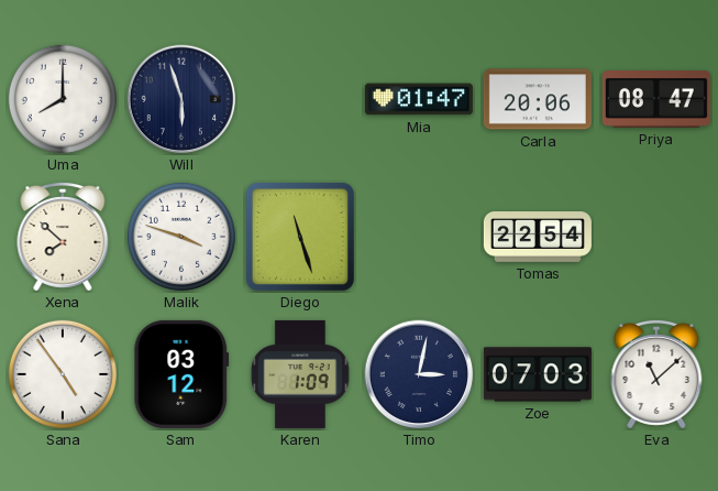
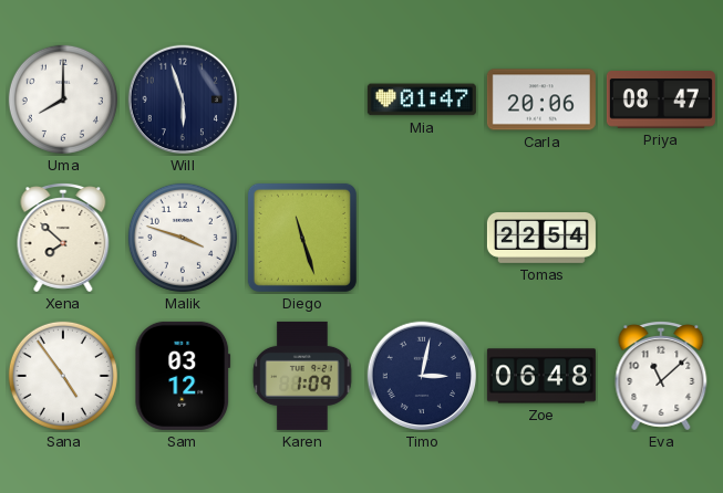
Zoe: 07:03 -> 06:48
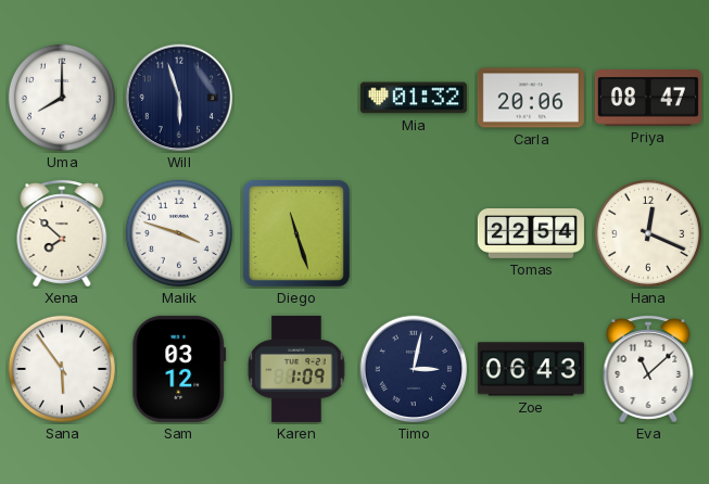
Mia: 01:47 -> 01:32
Hana: none -> 12:19
Sana: 4:54 -> 5:54
Zoe: 06:48 -> 06:43
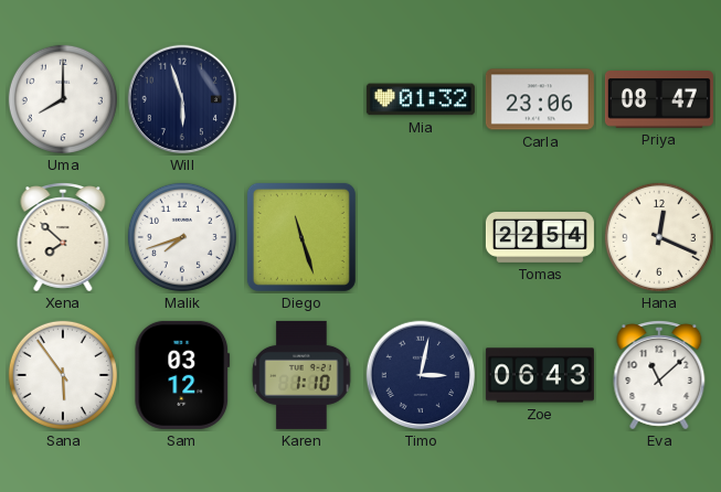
Carla: 20:06 -> 23:06
Malik: 3:48 -> 7:42
Karen: 1:09 -> 1:10
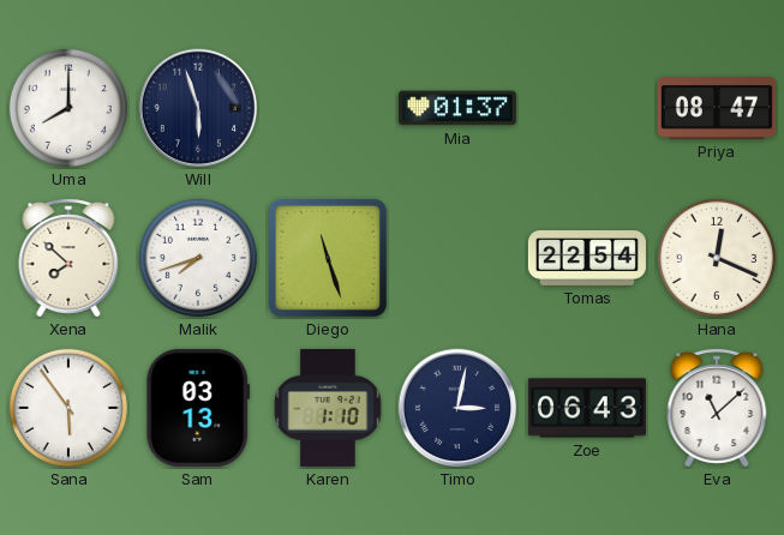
Mia: 01:32 -> 01:37
Carla: 23:06 -> none
Sam: 03:12 -> 03:13
